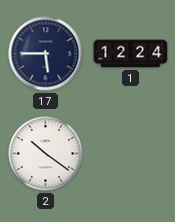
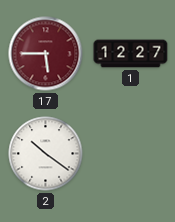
17 dial: navy -> burgundy
1: 12:24 -> 12:27
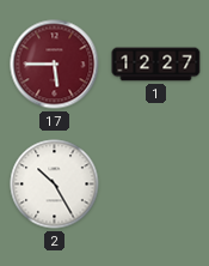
2: 10:21 -> 10:25
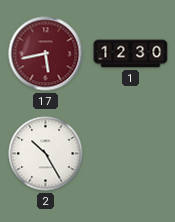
17: 5:45 -> 5:43
1: 12:27 -> 12:30
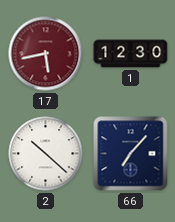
2: 10:25 -> 10:22
66: none -> 7:07
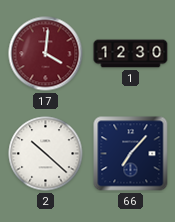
17: 5:43 -> 4:01
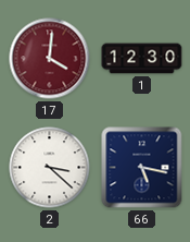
2: 10:22 -> 3:22
66: 7:07 -> 5:17
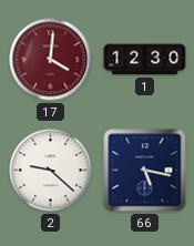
2: 3:22 -> 9:22
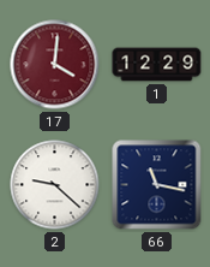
1: 12:30 -> 12:29
66: 5:17 -> 11:17
